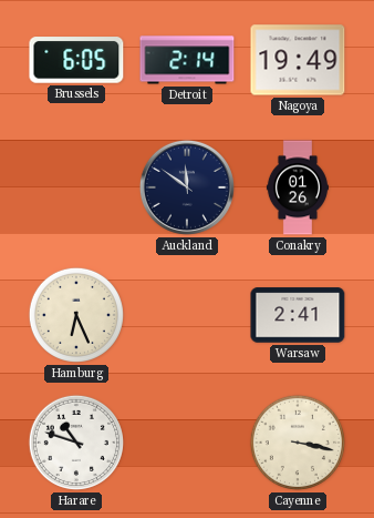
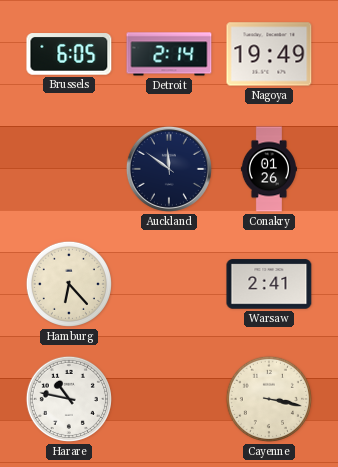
Hamburg: 6:26 -> 6:23
Harare: 10:48 -> 10:47
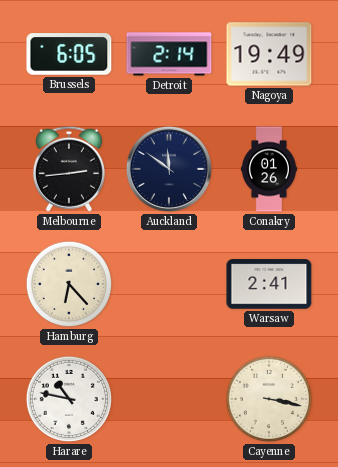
Melbourne: none -> 2:44
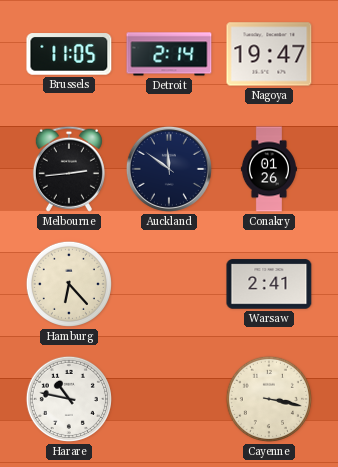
Brussels: 6:05 -> 11:05
Nagoya: 19:49 -> 19:47
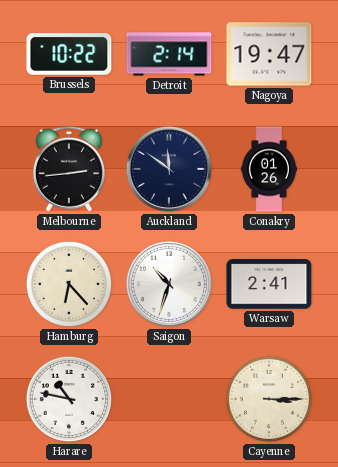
Brussels: 11:05 -> 10:22
Saigon: none -> 10:33
Cayenne: 3:17 -> 3:15
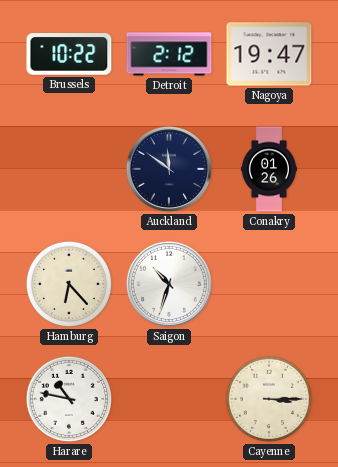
Detroit: 2:14 -> 2:12
Melbourne: 2:44 -> none
Warsaw: 2:41 -> none
